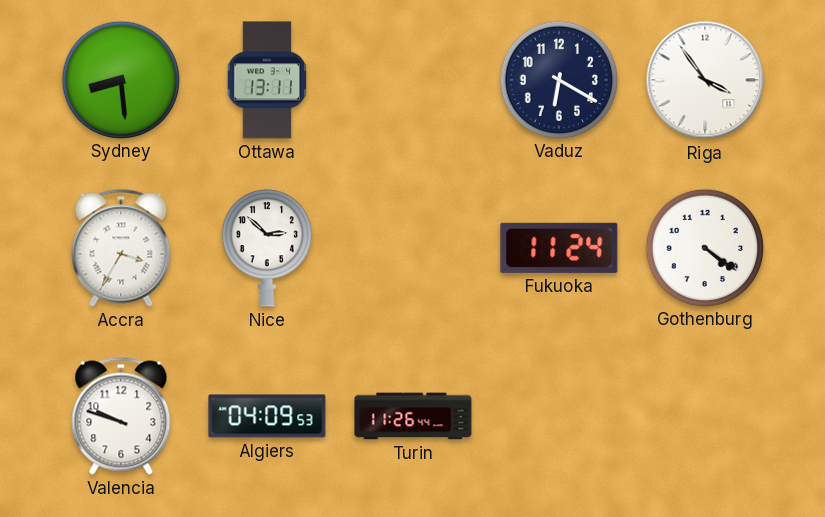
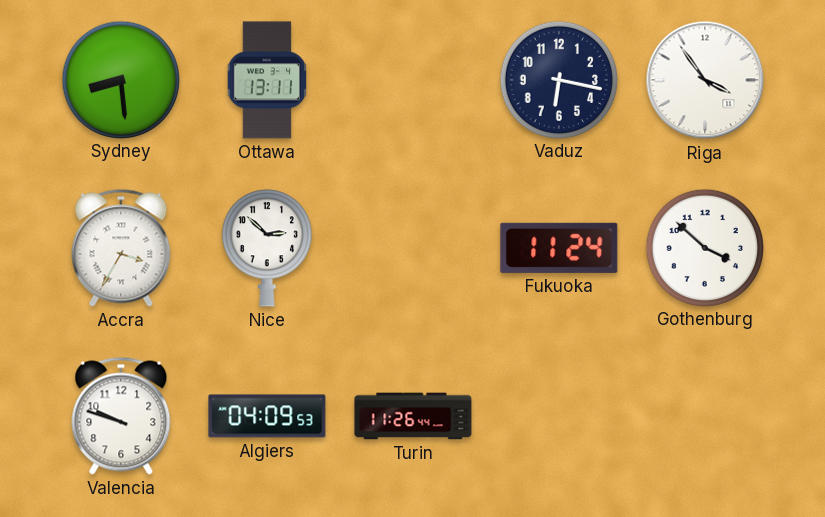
Vaduz: 6:20 -> 6:17
Gothenburg: 4:21 -> 3:52
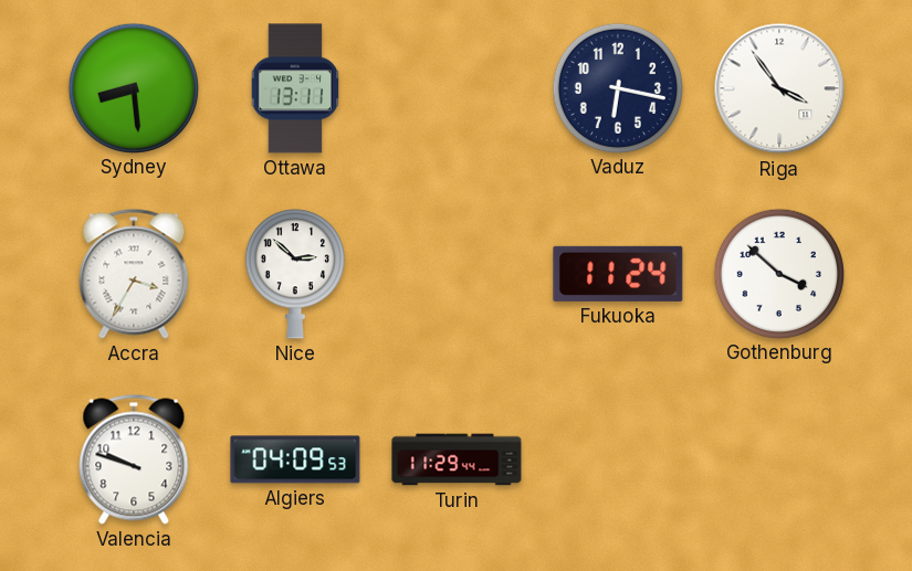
Turin: 11:26 -> 11:29
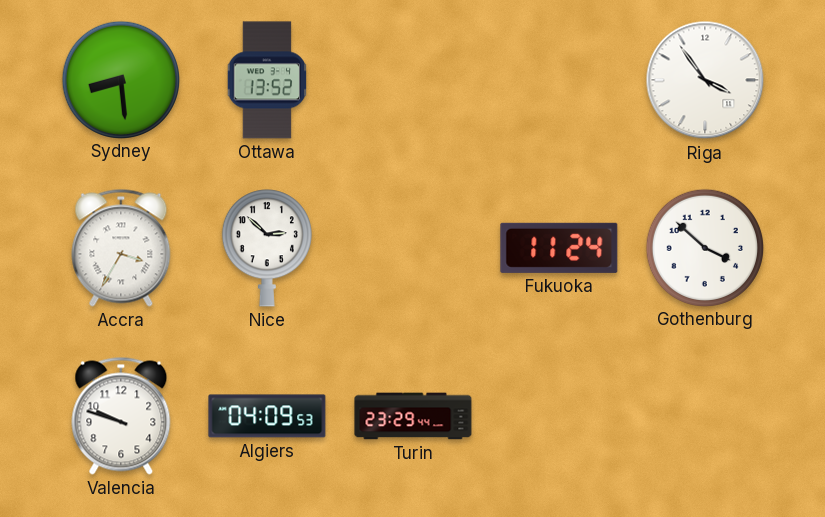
Ottawa: 13:11 -> 13:52
Vaduz: 6:17 -> none
Turin: 11:29 -> 23:29
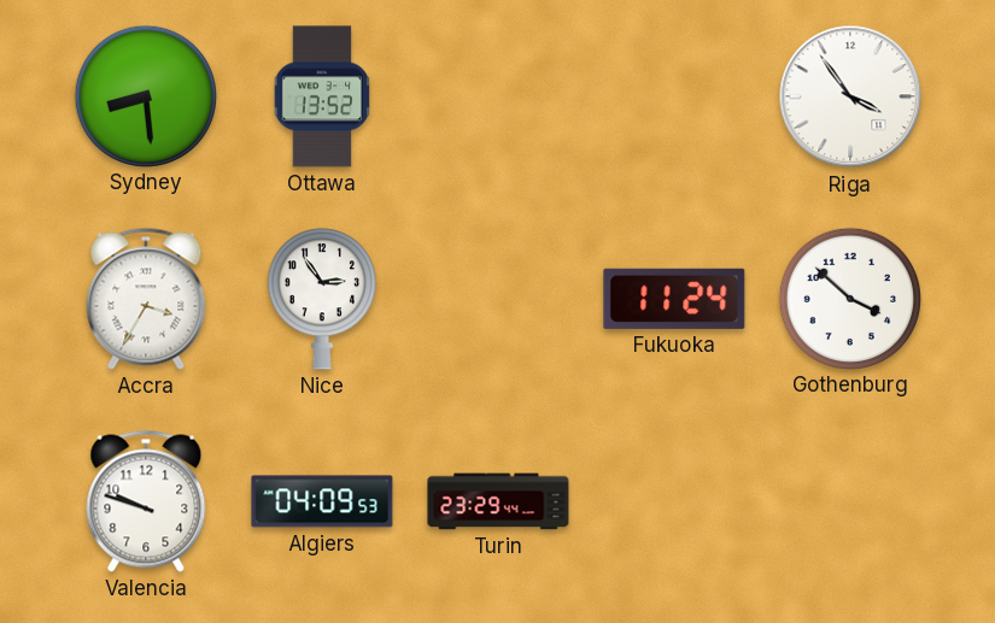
Nice: 2:52 -> 2:54
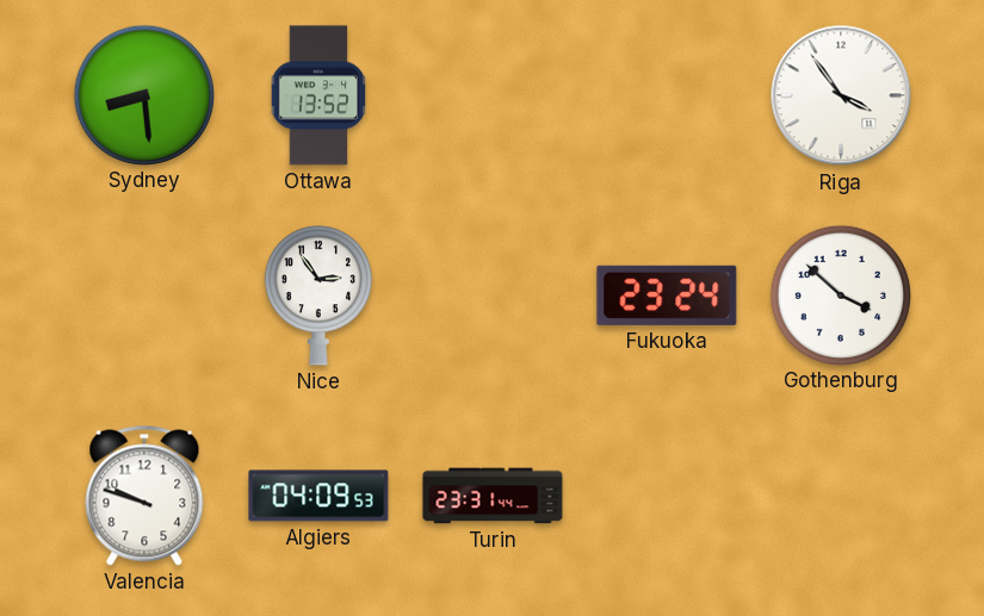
Accra: 3:35 -> none
Fukuoka: 11:24 -> 23:24
Turin: 23:29 -> 23:31
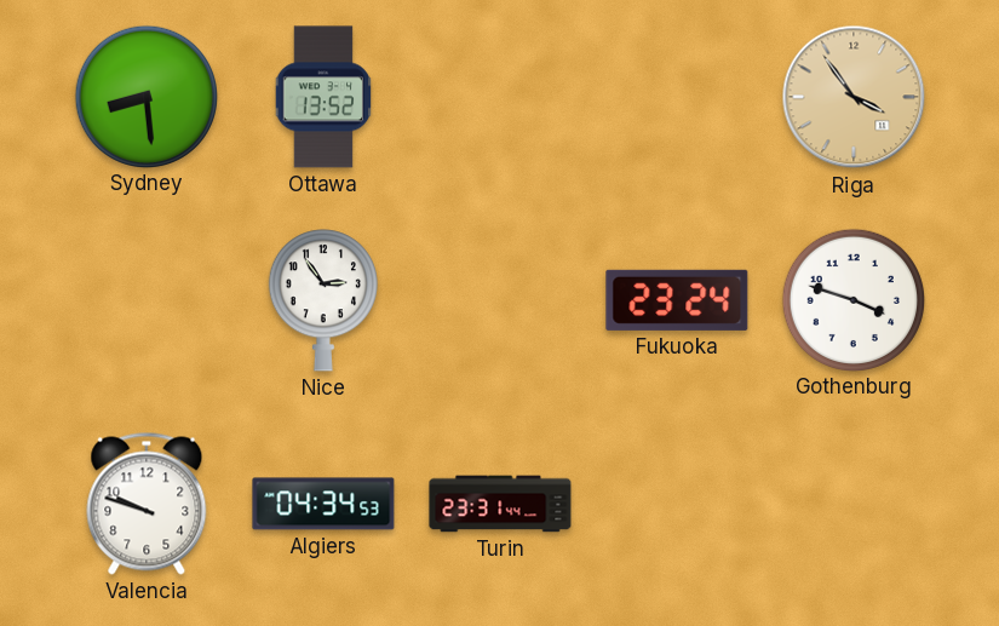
Riga dial: white -> champagne
Gothenburg: 3:52 -> 3:48
Algiers: 04:09 -> 04:34
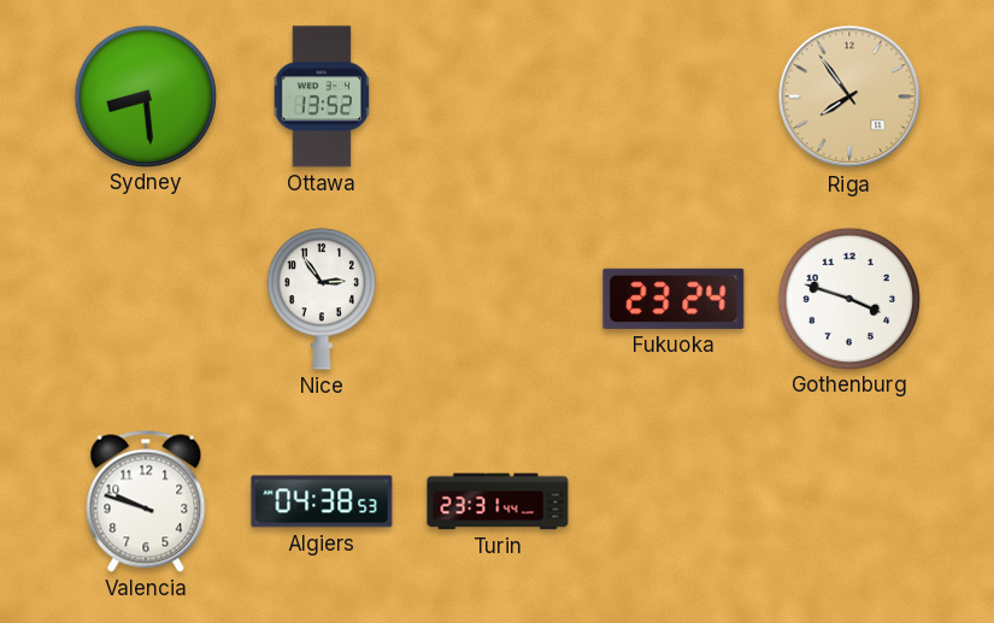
Riga: 3:54 -> 7:54
Algiers: 04:34 -> 04:38
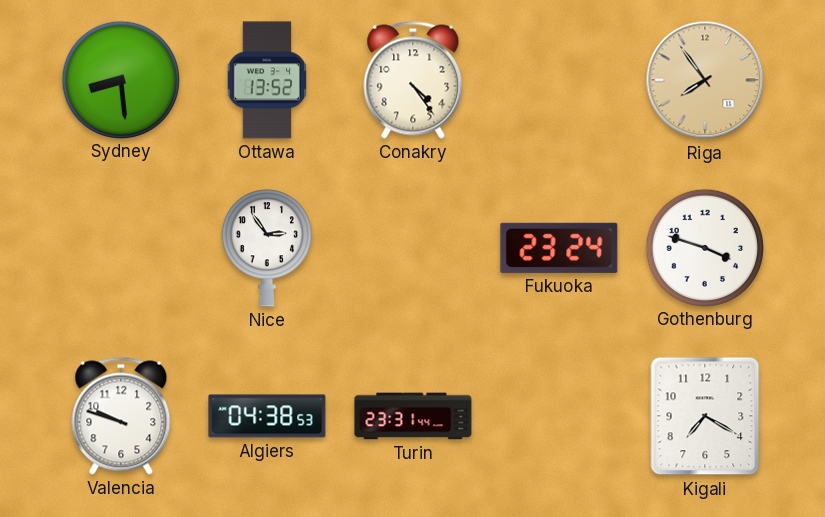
Conakry: none -> 4:24
Kigali: none -> 7:20
